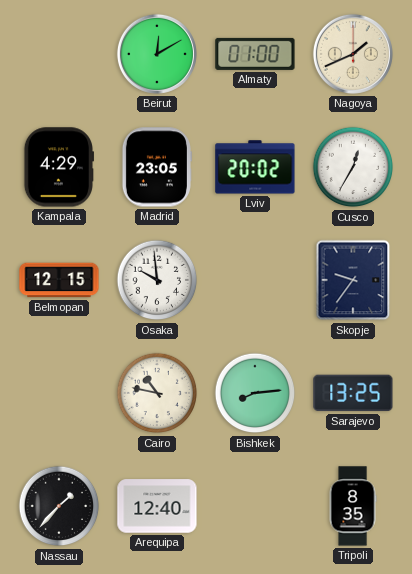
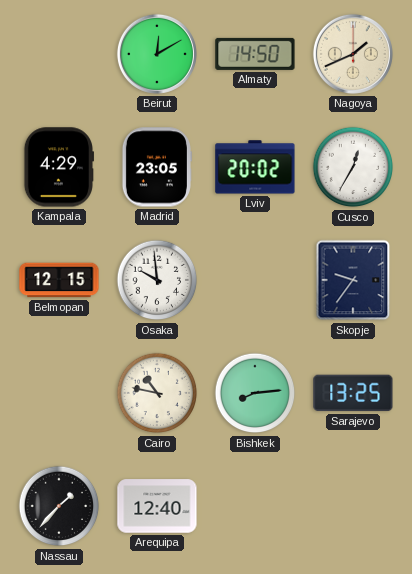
Almaty: 01:00 -> 14:50
Tripoli: 8:35 -> none
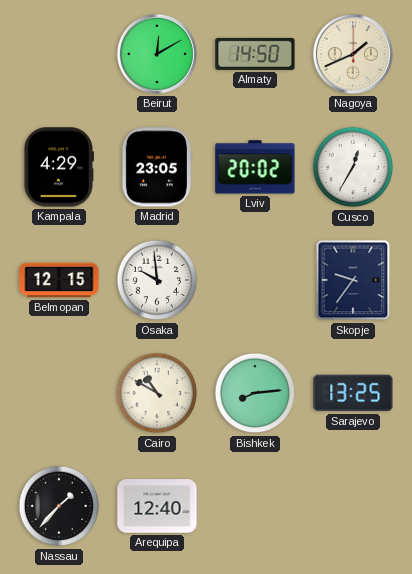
Cairo: 10:47 -> 10:50
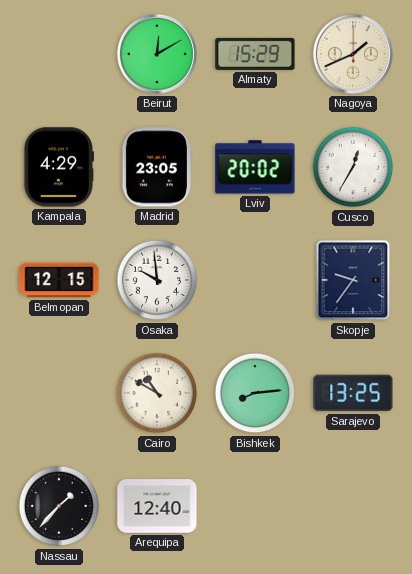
Almaty: 14:50 -> 15:29
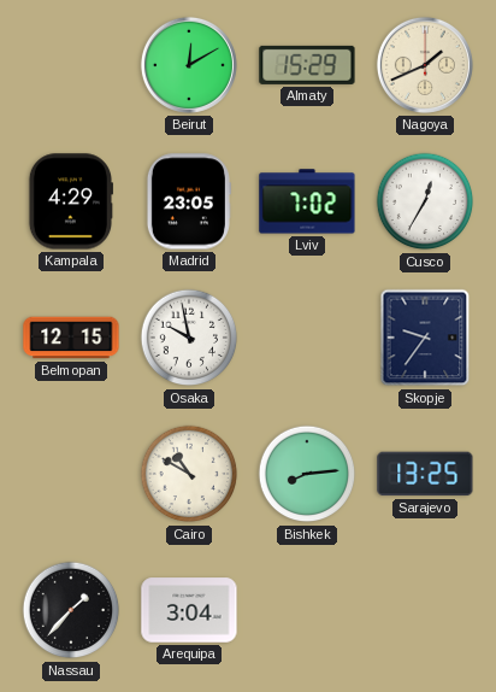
Lviv: 20:02 -> 7:02
Osaka: 9:59 -> 9:58
Arequipa: 12:40 -> 3:04
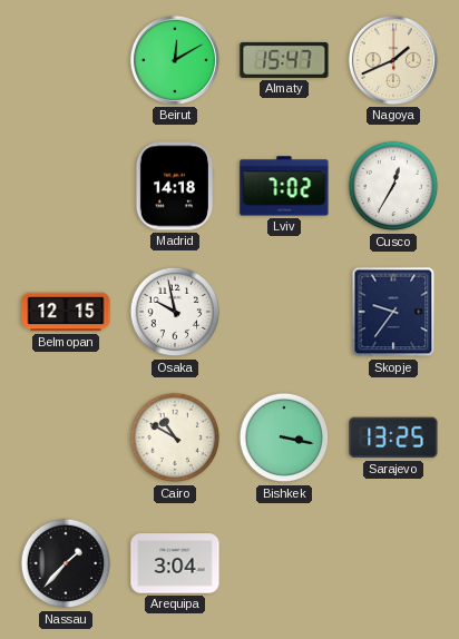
Almaty: 15:29 -> 15:47
Kampala: 4:29 -> none
Madrid: 23:05 -> 14:18
Bishkek: 8:14 -> 3:17
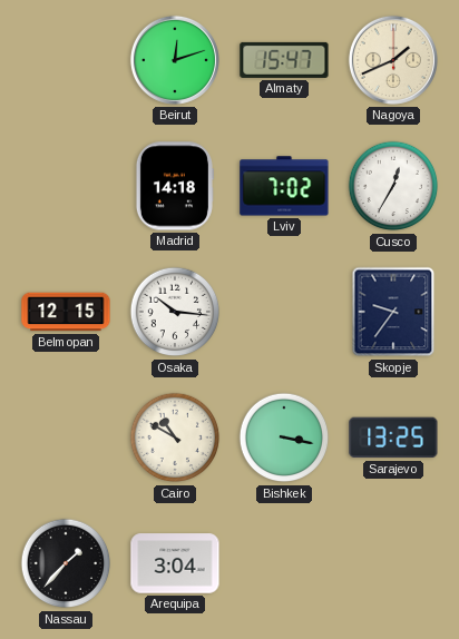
Beirut: 12:10 -> 12:12
Osaka: 9:58 -> 10:16
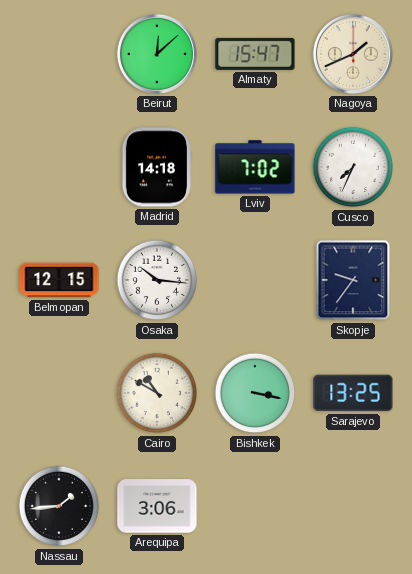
Beirut: 12:12 -> 12:08
Cusco: 12:35 -> 7:34
Nassau: 1:37 -> 1:44
Arequipa: 3:04 -> 3:06
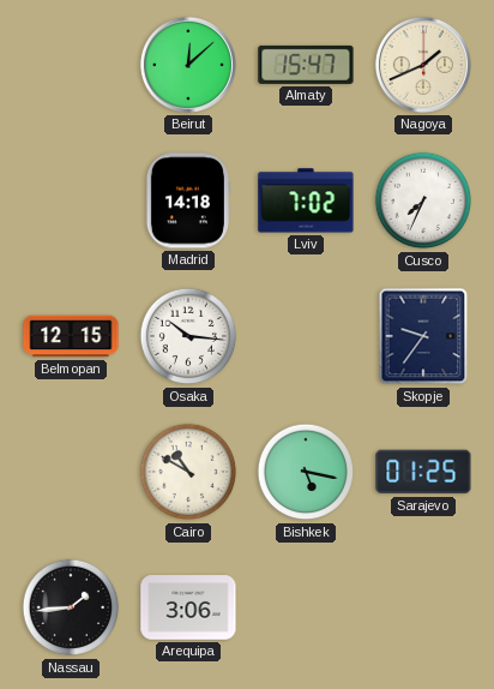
Bishkek: 3:17 -> 5:17
Sarajevo: 13:25 -> 01:25
